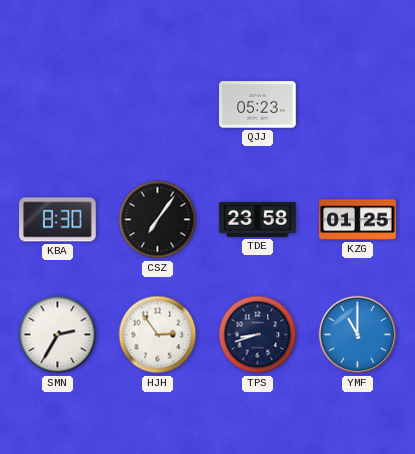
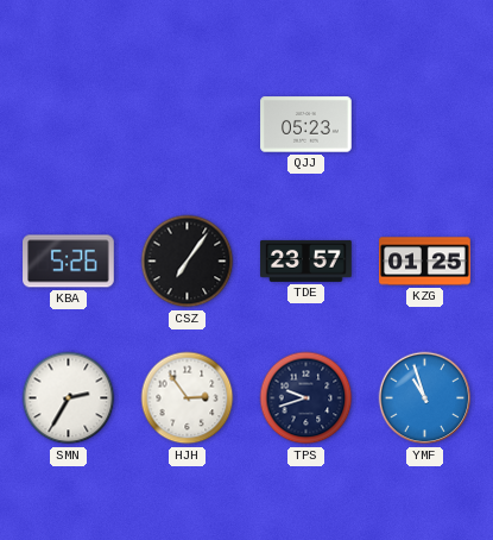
KBA: 8:30 -> 5:26
TDE: 23:58 -> 23:57
TPS: 8:42 -> 9:42
YMF: 11:00 -> 10:57
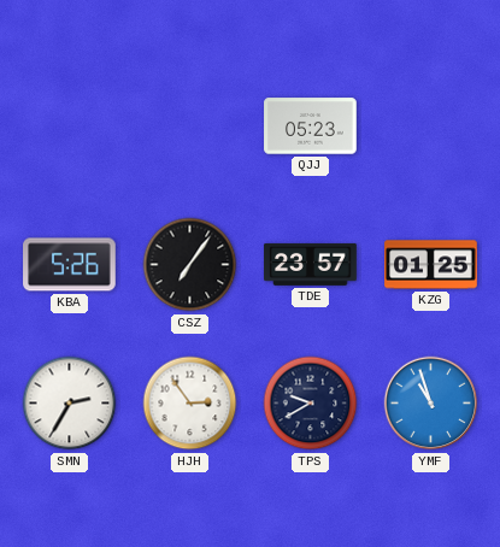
TPS: 9:42 -> 9:40
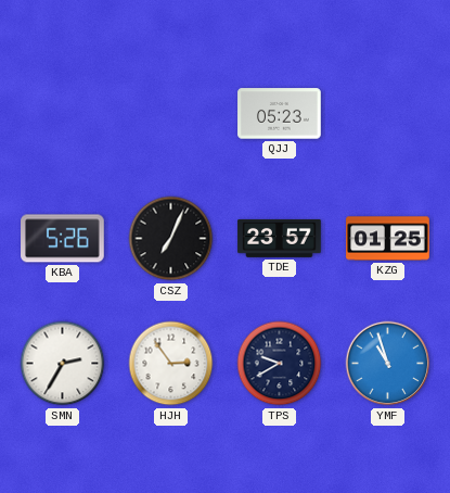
CSZ: 7:06 -> 7:04
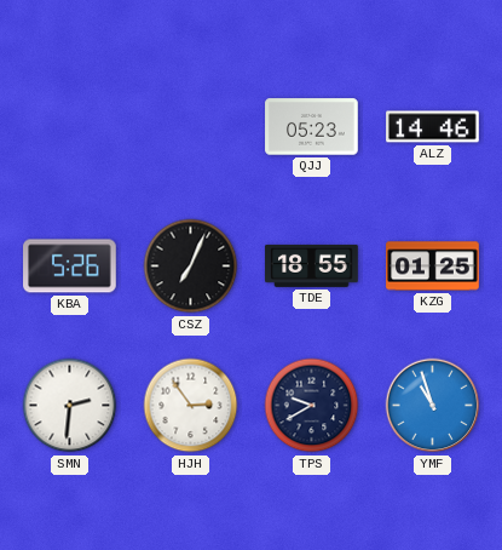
ALZ: none -> 14:46
TDE: 23:57 -> 18:55
SMN: 2:35 -> 2:31
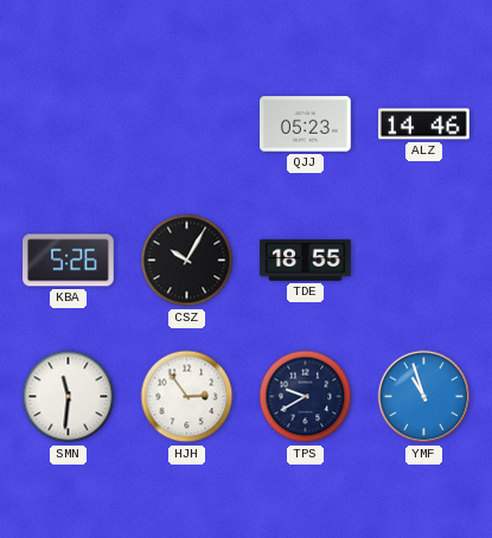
CSZ: 7:04 -> 10:05
KZG: 01:25 -> none
SMN: 2:31 -> 11:31
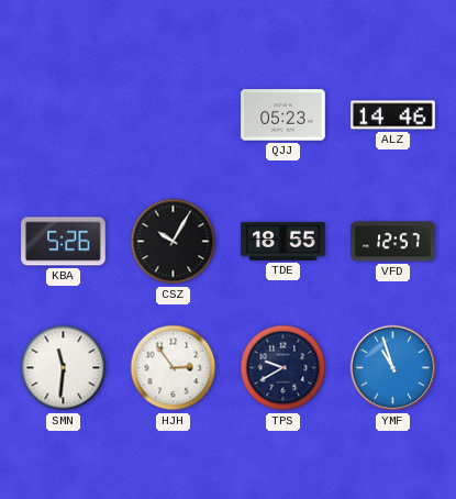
VFD: none -> 12:57
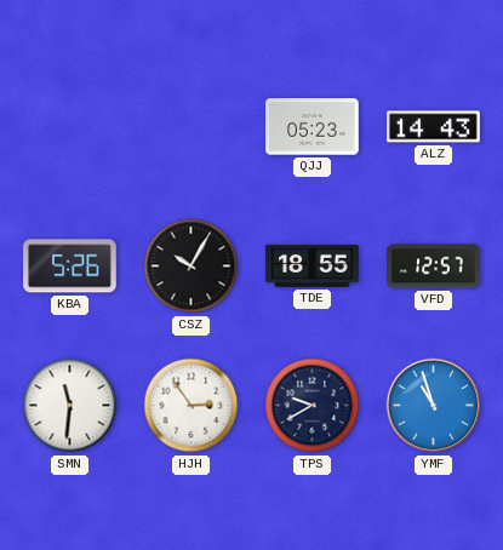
ALZ: 14:46 -> 14:43
